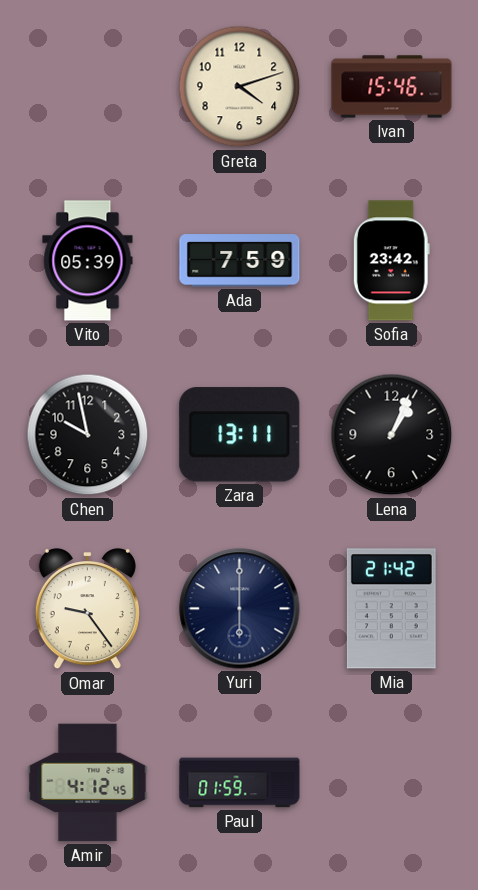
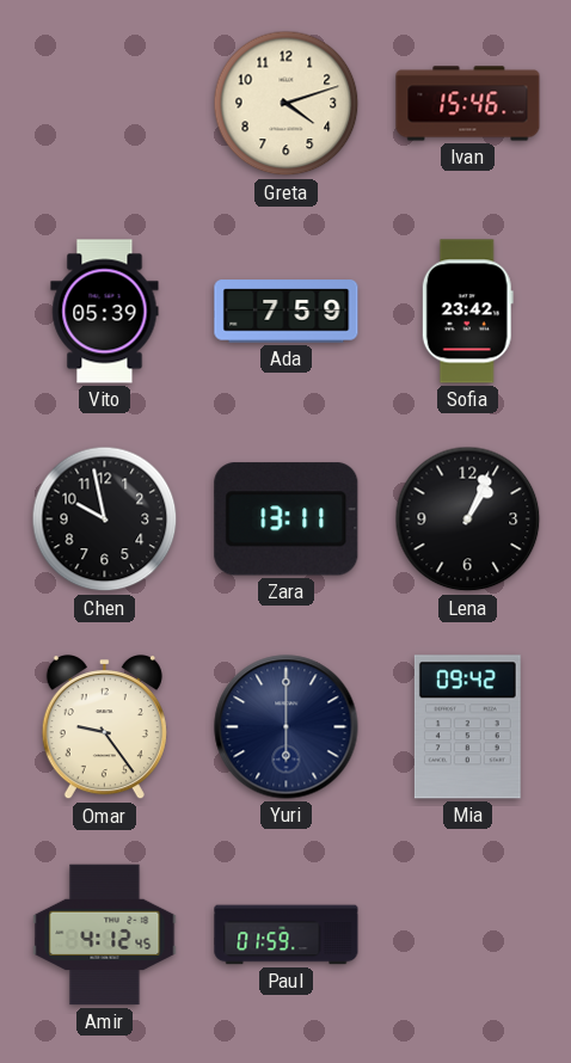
Mia: 21:42 -> 09:42
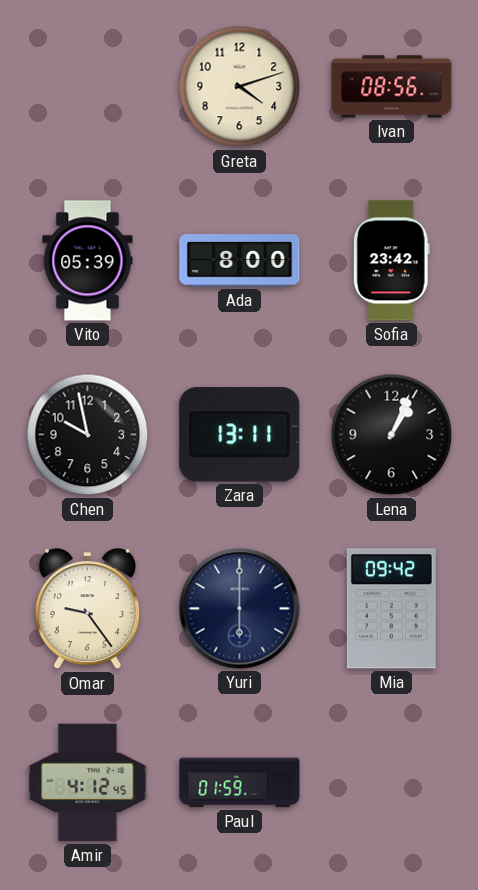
Ivan: 15:46 -> 08:56
Ada: 7:59 -> 8:00
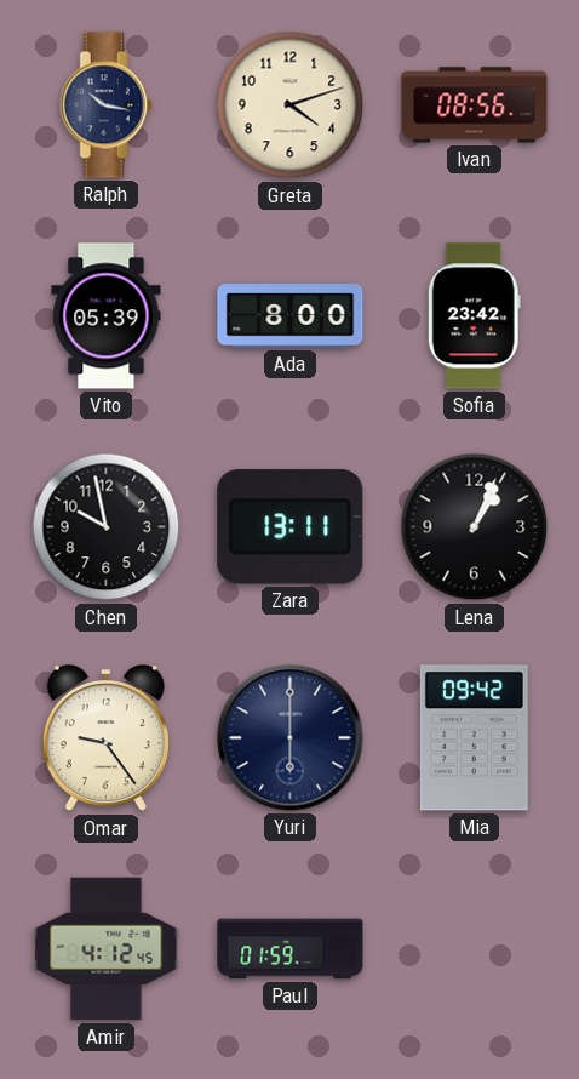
Ralph: none -> 10:17
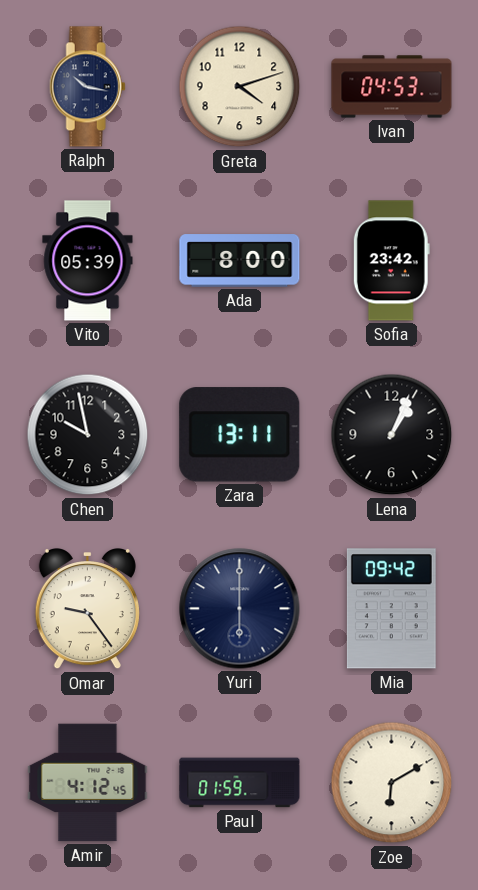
Ivan: 08:56 -> 04:53
Zoe: none -> 6:10
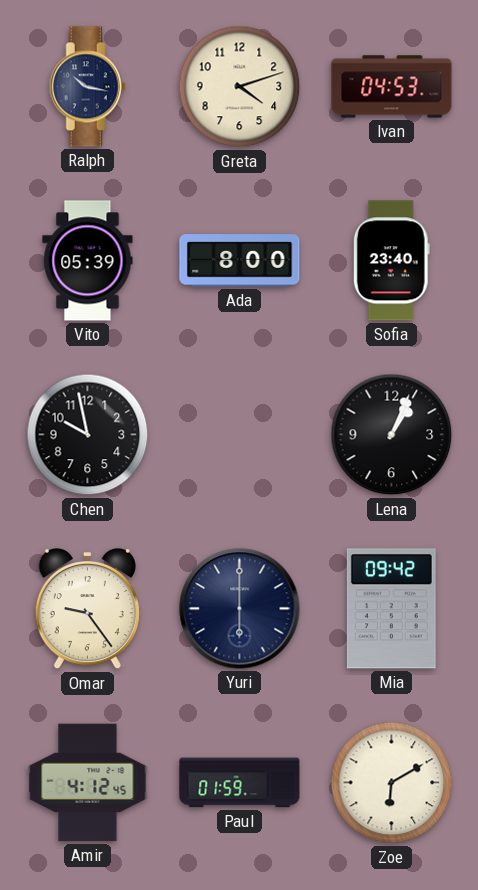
Sofia: 23:42 -> 23:40
Zara: 13:11 -> none
